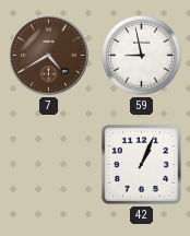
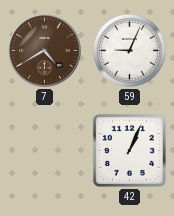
59: 8:58 -> 9:04
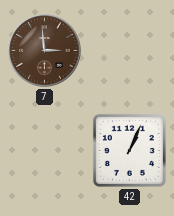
7: 4:40 -> 2:59
59: 9:04 -> none
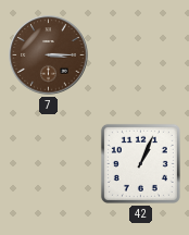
7: 2:59 -> 3:15
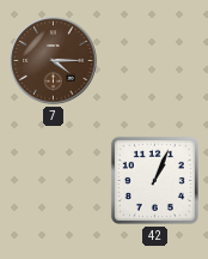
7: 3:15 -> 4:15
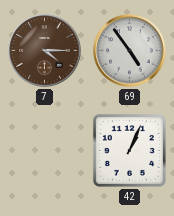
69: none -> 4:54
